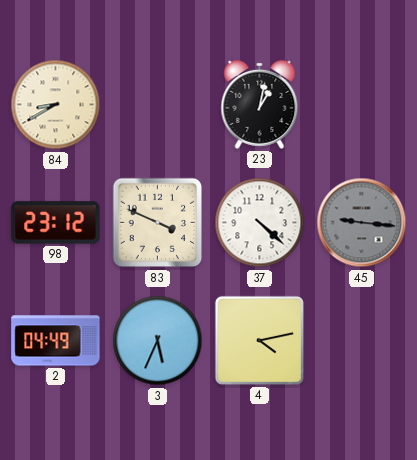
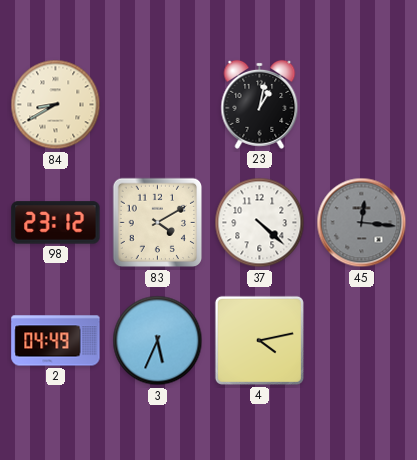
83: 3:49 -> 4:10
45: 9:16 -> 12:16
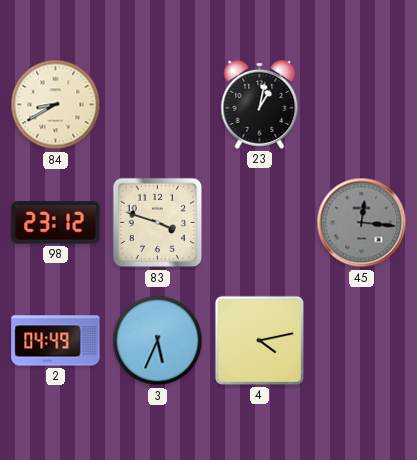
83: 4:10 -> 3:48
37: 4:22 -> none
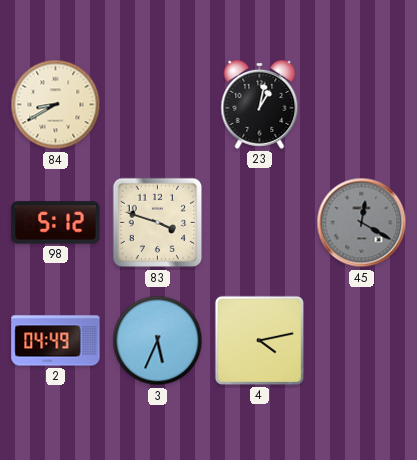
98: 23:12 -> 5:12
45: 12:16 -> 12:20
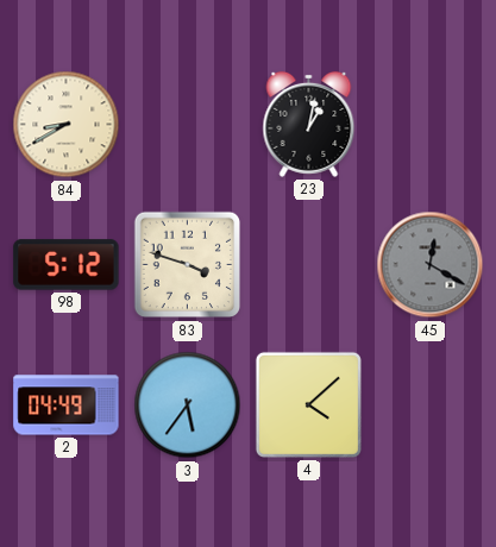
3: 5:34 -> 5:36
4: 4:13 -> 4:08
